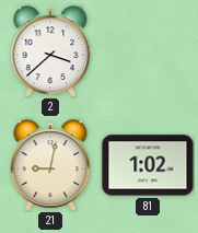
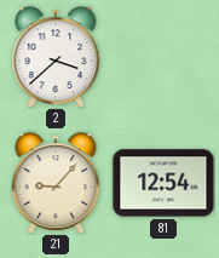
21: 9:02 -> 9:07
81: 1:02 -> 12:54
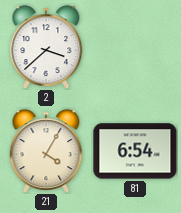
21: 9:07 -> 4:05
81: 12:54 -> 6:54
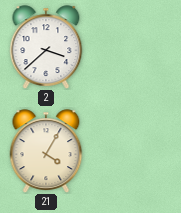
81: 6:54 -> none
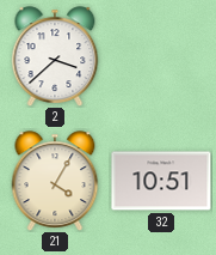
32: none -> 10:51
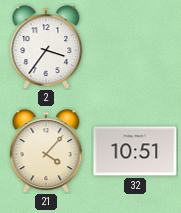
2: 3:38 -> 3:36
21: 4:05 -> 4:07
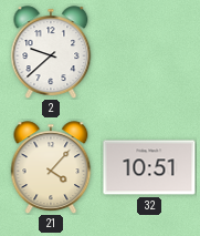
2: 3:36 -> 9:38
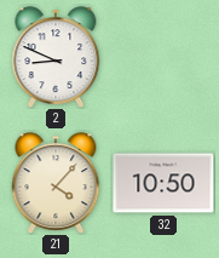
2: 9:38 -> 8:49
32: 10:51 -> 10:50
